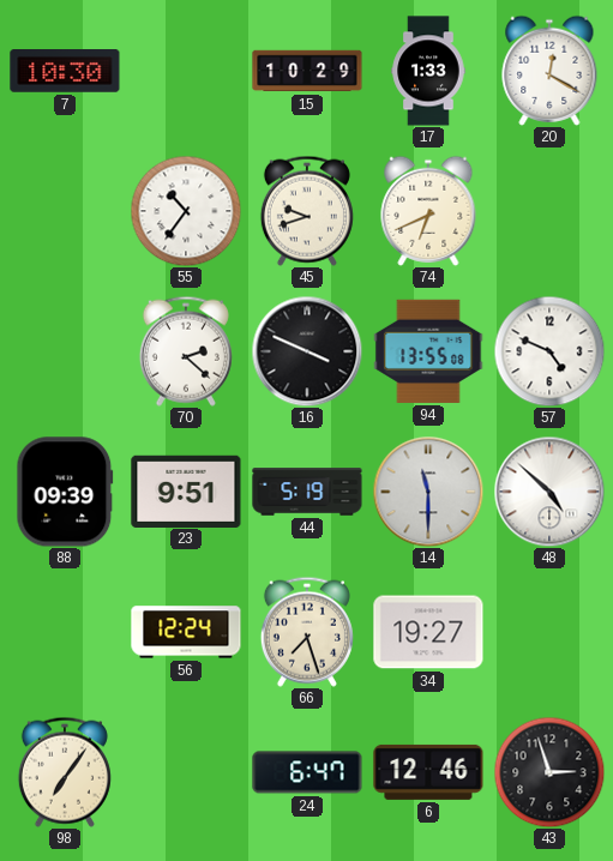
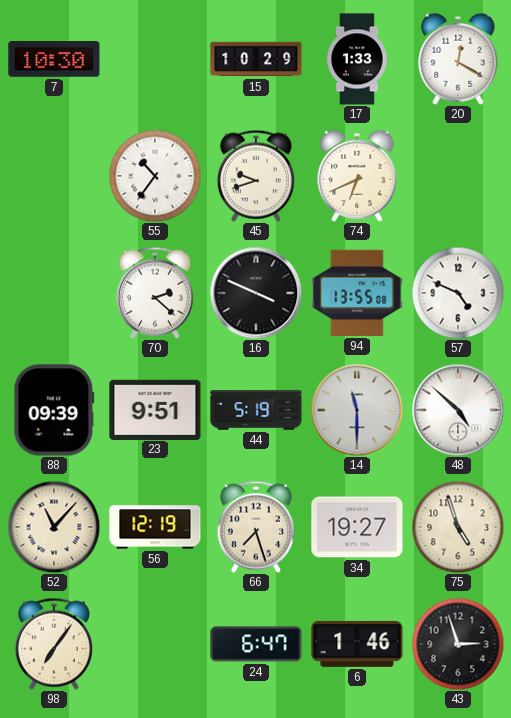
52: none -> 11:07
56: 12:24 -> 12:19
75: none -> 4:57
6: 12:46 -> 1:46
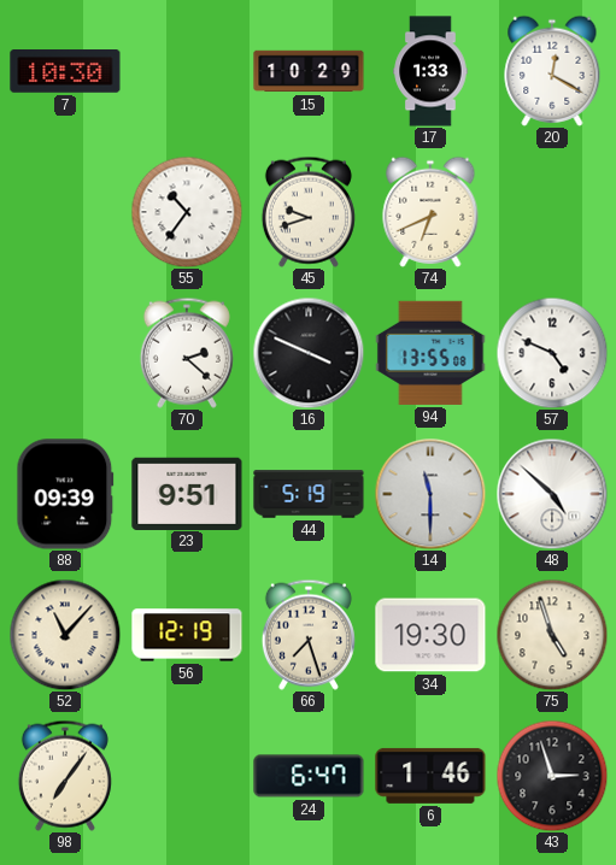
34: 19:27 -> 19:30
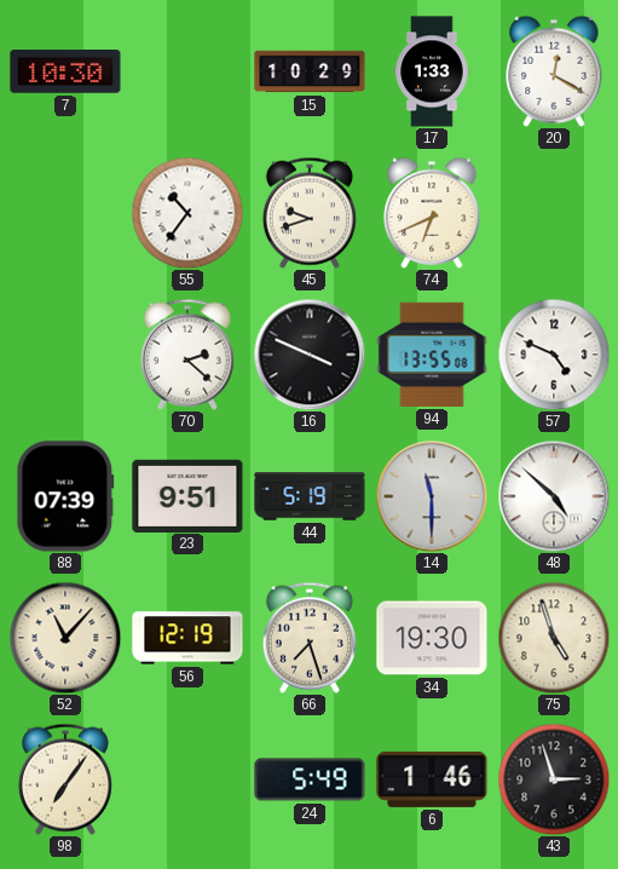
88: 09:39 -> 07:39
24: 6:47 -> 5:49
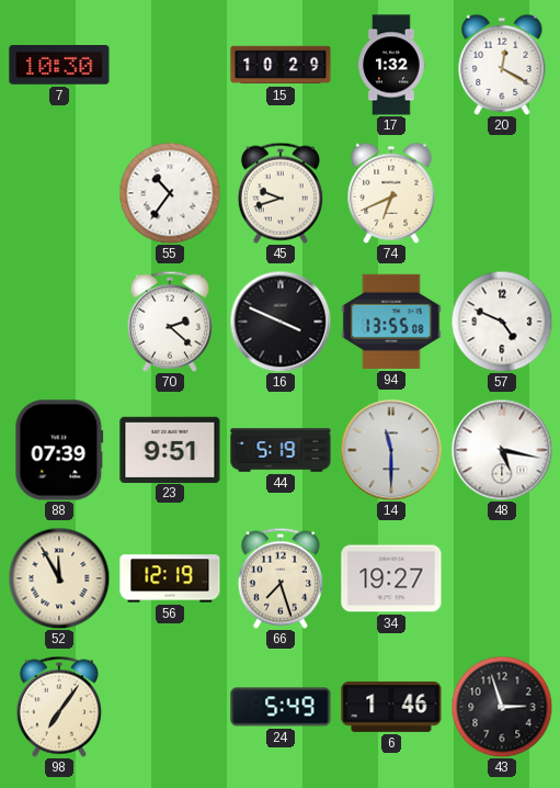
17: 1:33 -> 1:32
48: 4:52 -> 5:17
52: 11:07 -> 11:55
34: 19:30 -> 19:27
75: 4:57 -> none
